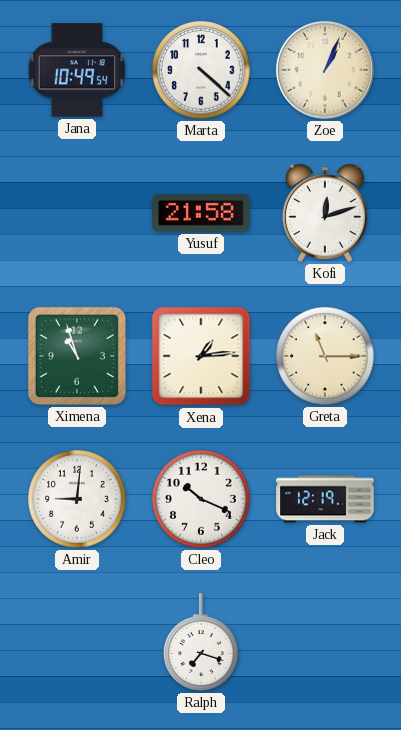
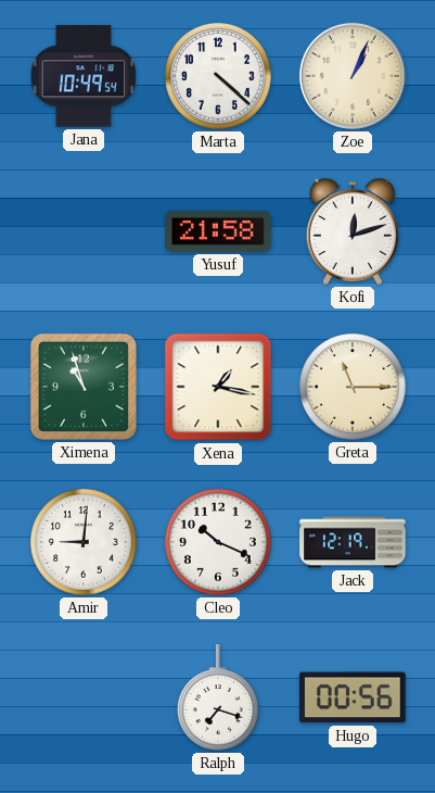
Xena: 1:14 -> 1:17
Hugo: none -> 00:56
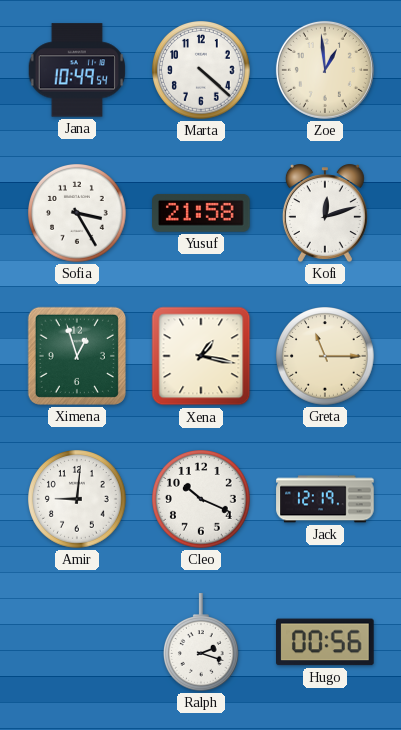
Zoe: 1:04 -> 12:59
Sofia: none -> 3:25
Ximena: 10:57 -> 12:57
Ralph: 7:18 -> 2:18
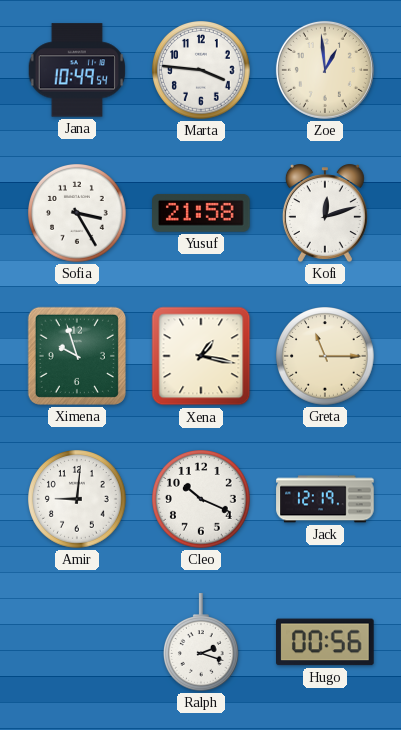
Marta: 4:22 -> 3:46
Ximena: 12:57 -> 9:57
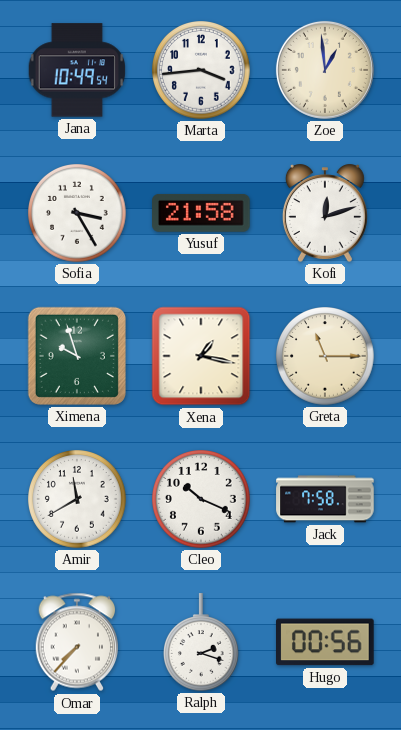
Marta: 3:46 -> 3:44
Amir: 9:01 -> 11:40
Jack: 12:19 -> 7:58
Omar: none -> 7:37
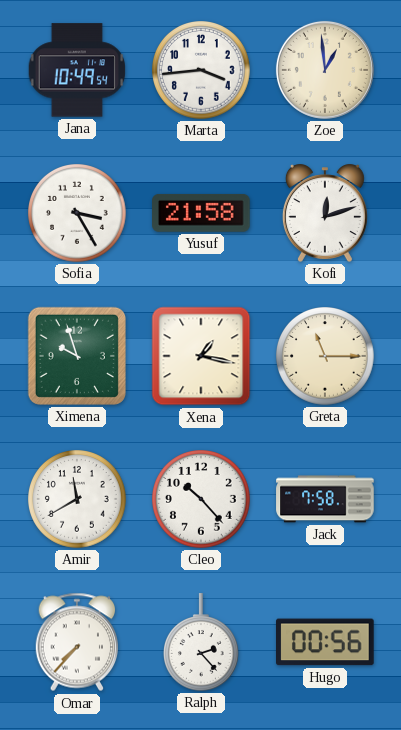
Cleo: 10:19 -> 10:23
Ralph: 2:18 -> 2:23
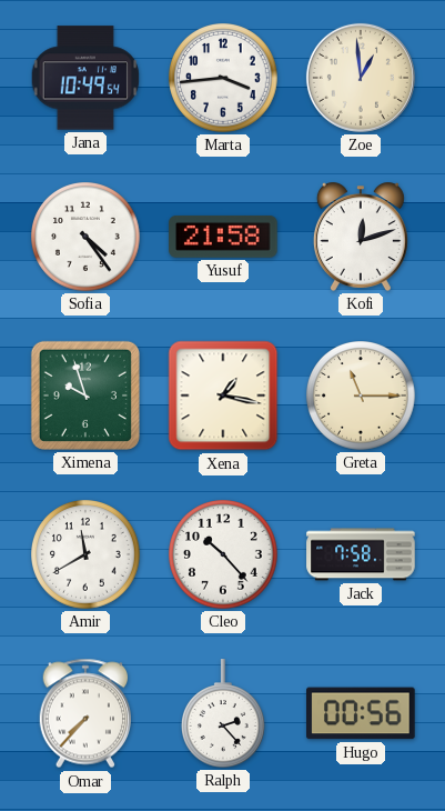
Sofia: 3:25 -> 4:24
